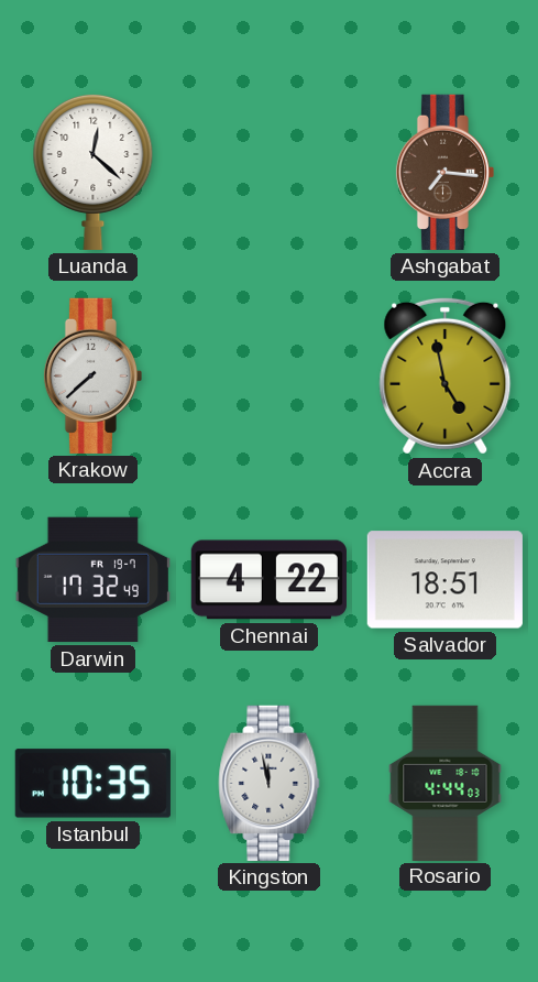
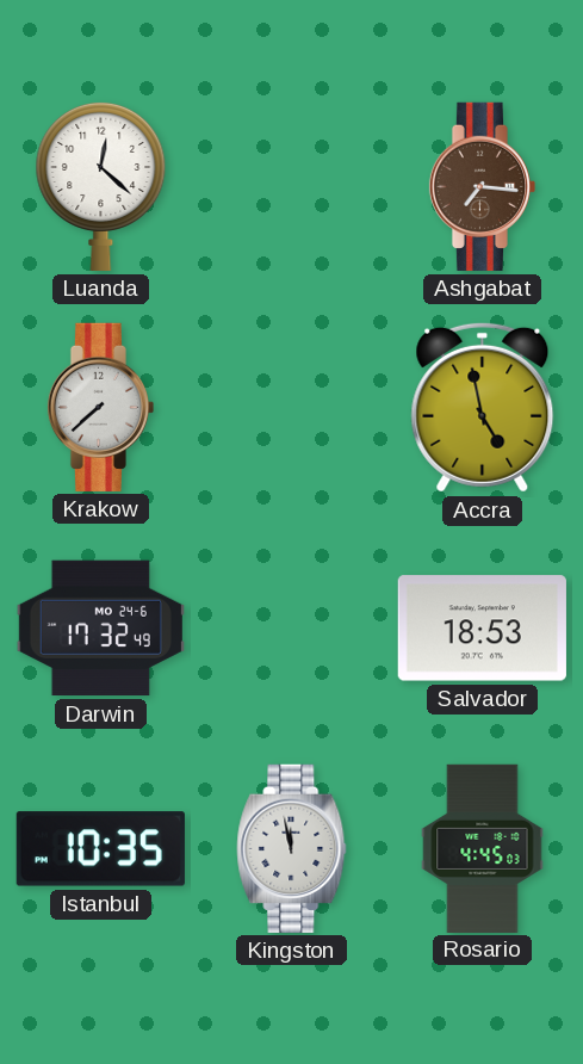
Darwin date: FR 19-7 -> MO 24-6
Chennai: 4:22 -> none
Salvador: 18:51 -> 18:53
Rosario: 4:44 -> 4:45
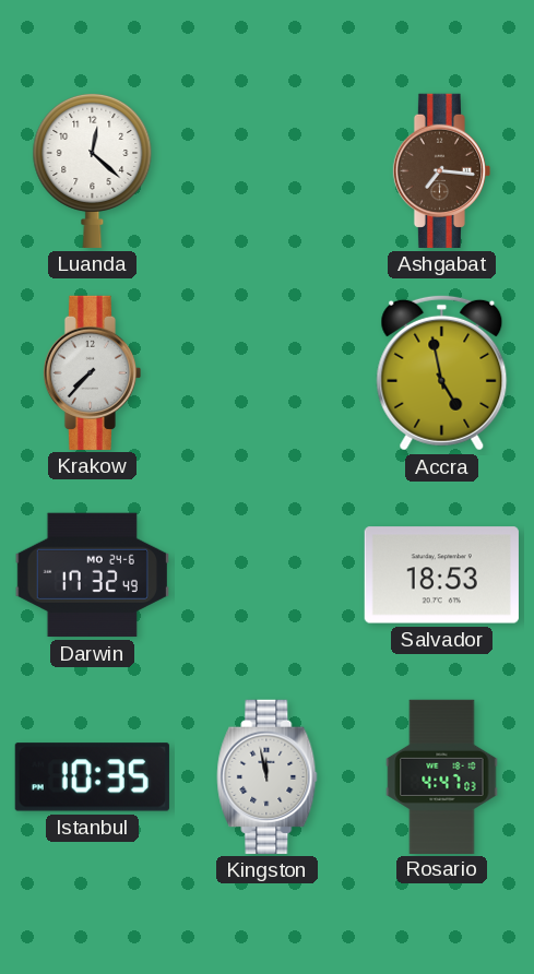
Krakow: 7:38 -> 7:37
Rosario: 4:45 -> 4:47
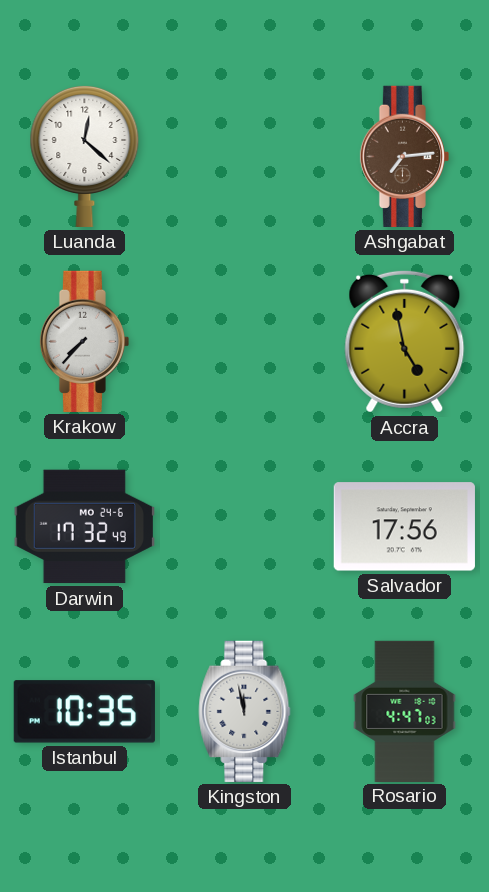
Ashgabat: 7:16 -> 7:14
Salvador: 18:53 -> 17:56
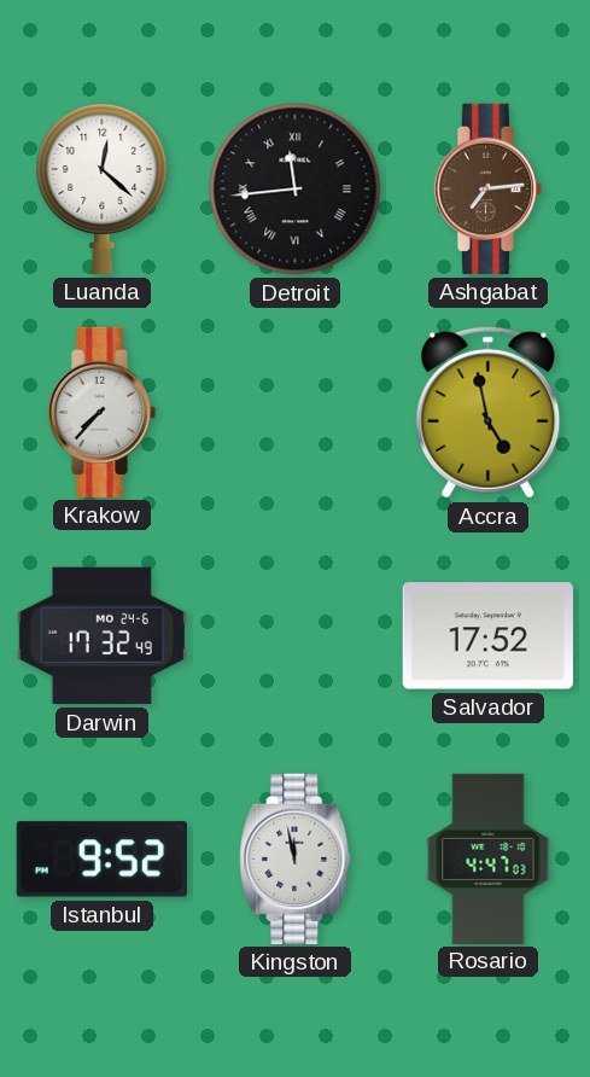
Detroit: none -> 11:44
Salvador: 17:56 -> 17:52
Istanbul: 10:35 -> 9:52
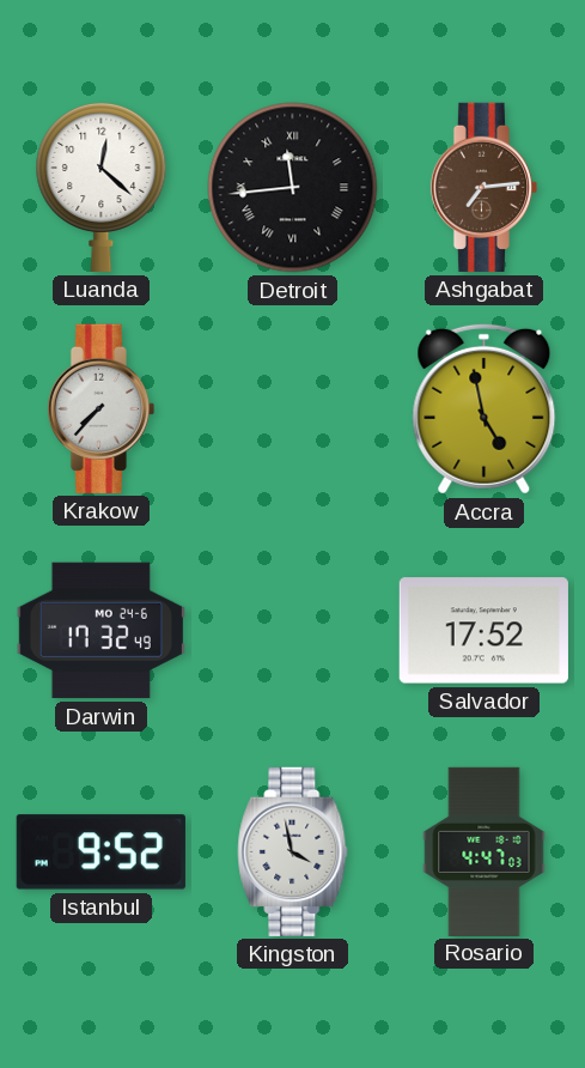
Kingston: 11:58 -> 3:58
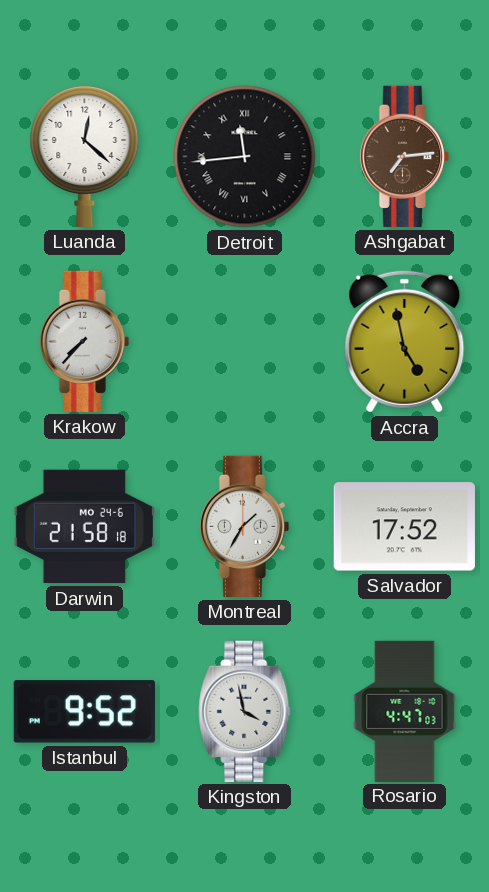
Darwin: 17:32 -> 21:58
Montreal: none -> 1:35
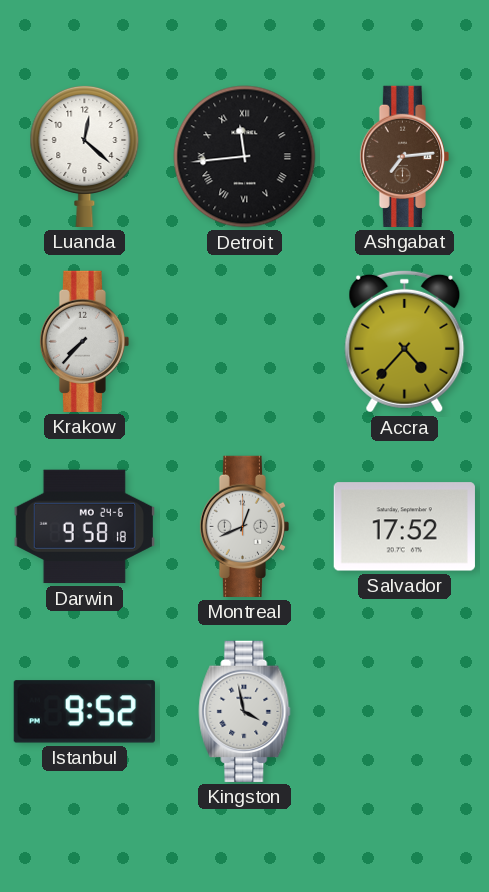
Accra: 4:58 -> 4:37
Darwin: 21:58 -> 9:58
Montreal: 1:35 -> 12:41
Rosario: 4:47 -> none
